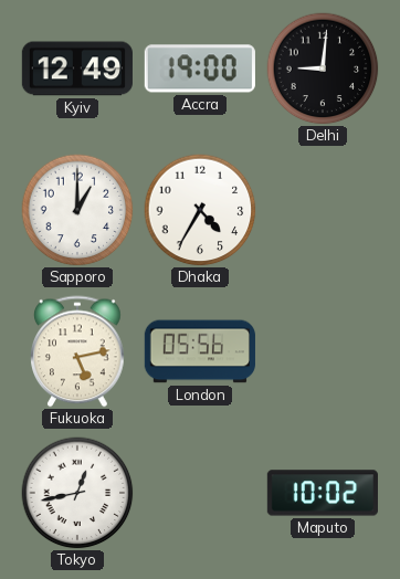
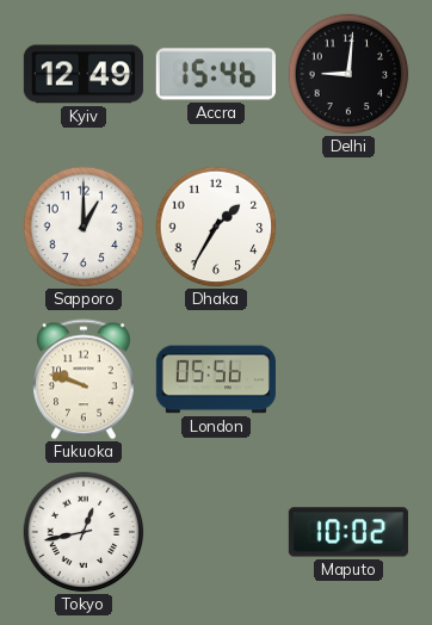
Accra: 19:00 -> 15:46
Dhaka: 4:35 -> 1:35
Fukuoka: 5:13 -> 9:48
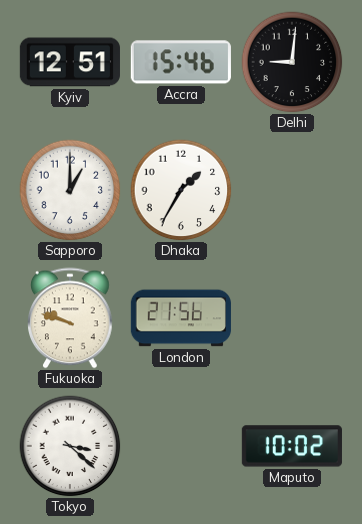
Kyiv: 12:49 -> 12:51
London: 05:56 -> 21:56
Tokyo: 12:43 -> 3:22
